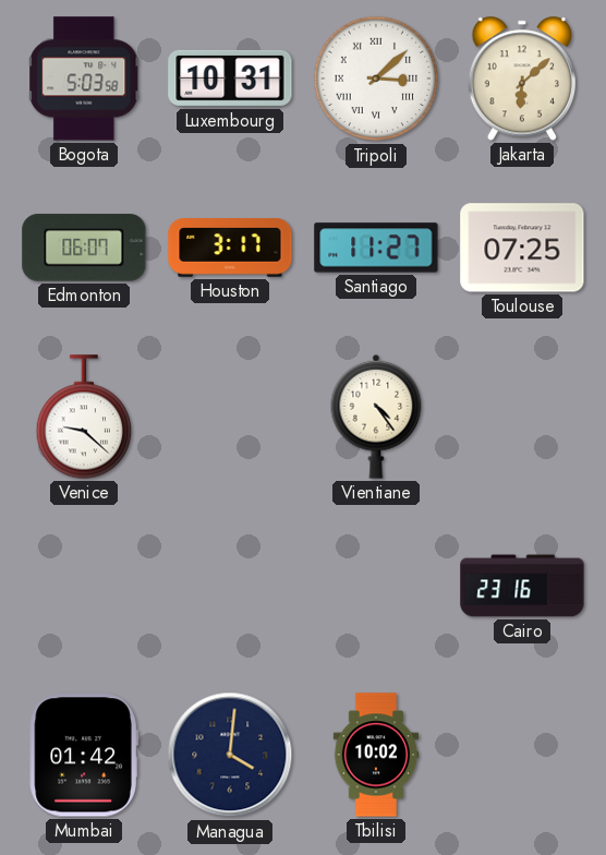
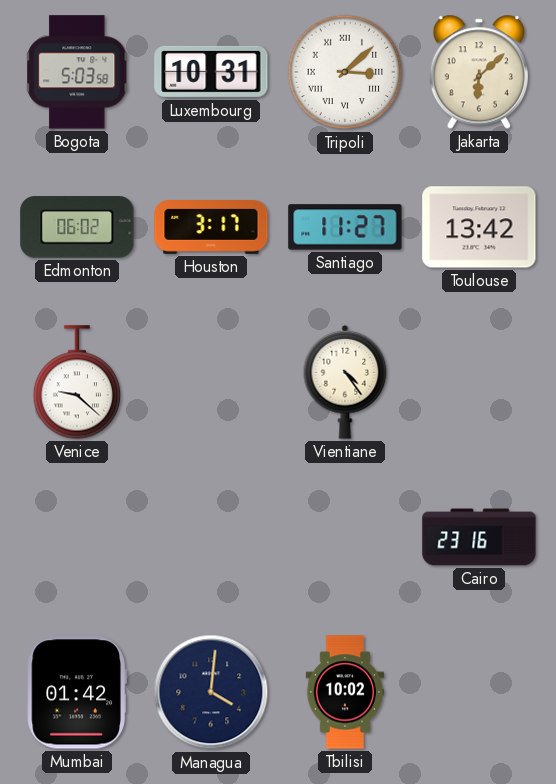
Edmonton: 06:07 -> 06:02
Toulouse: 07:25 -> 13:42
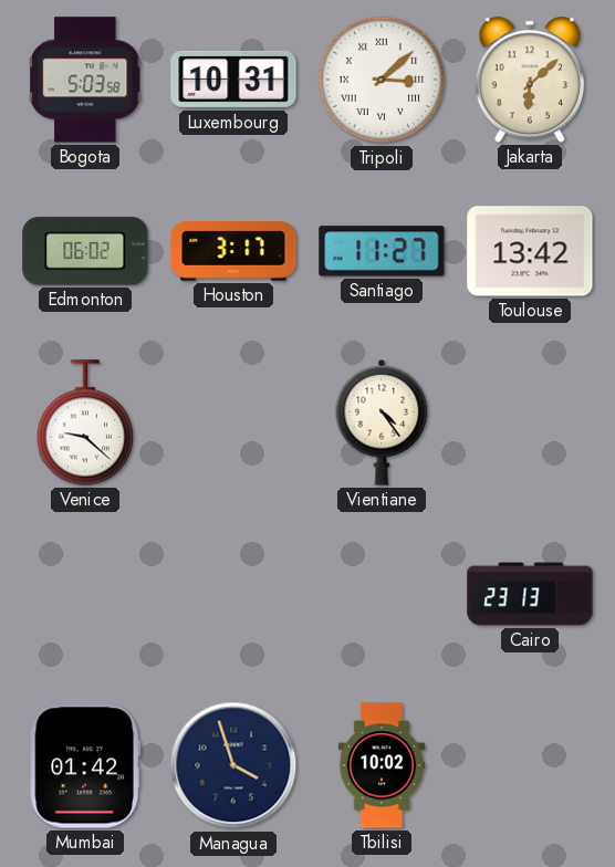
Cairo: 23:16 -> 23:13
Managua: 4:01 -> 3:57
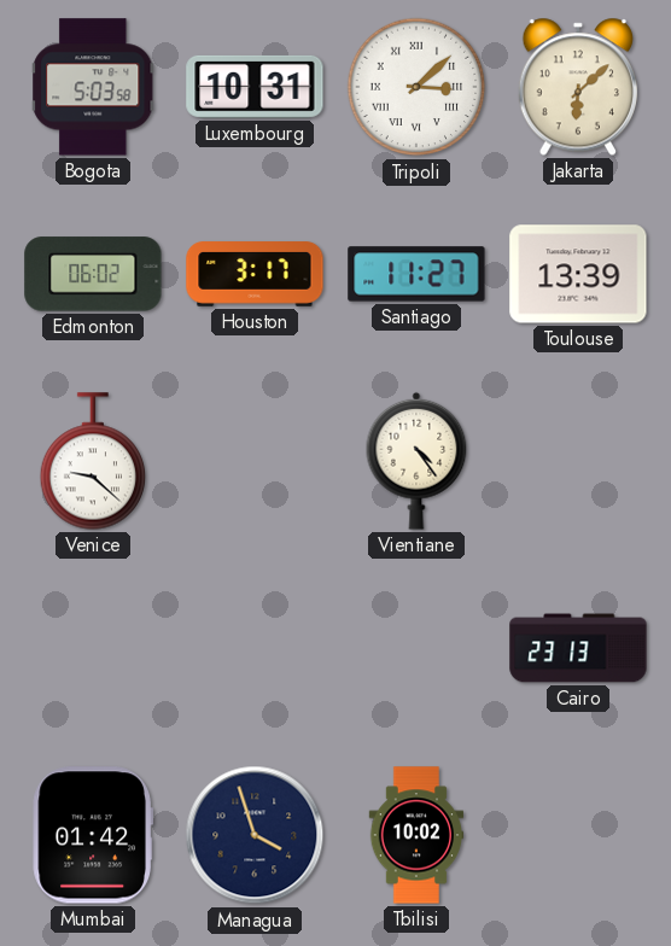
Toulouse: 13:42 -> 13:39
